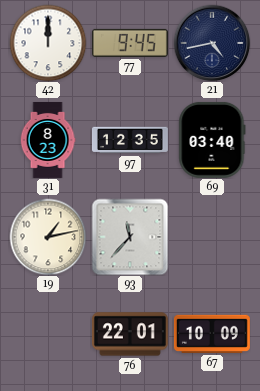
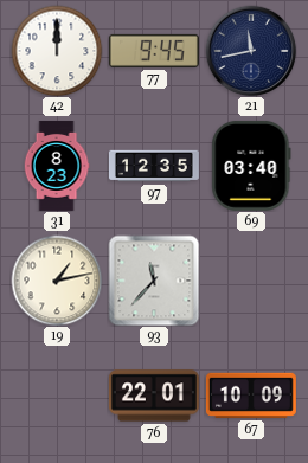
21: 4:43 -> 11:43
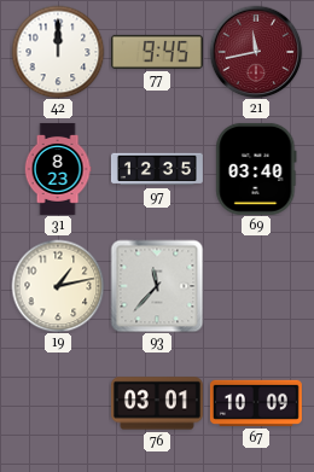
21 dial: navy -> burgundy
76: 22:01 -> 03:01
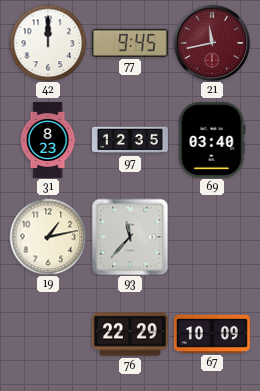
76: 03:01 -> 22:29
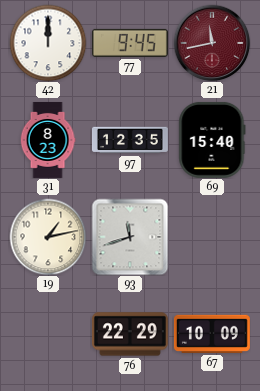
69: 03:40 -> 15:40
93: 11:37 -> 11:42
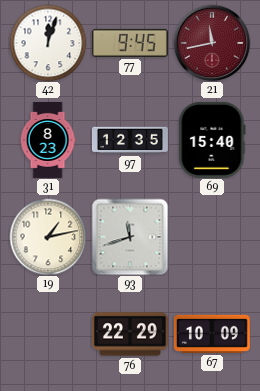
42: 12:00 -> 12:03
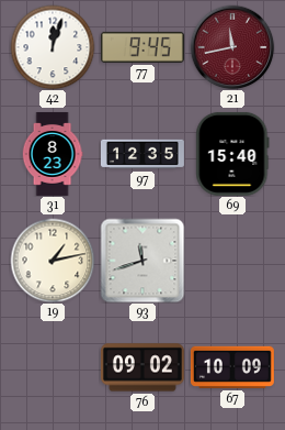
76: 22:29 -> 09:02
